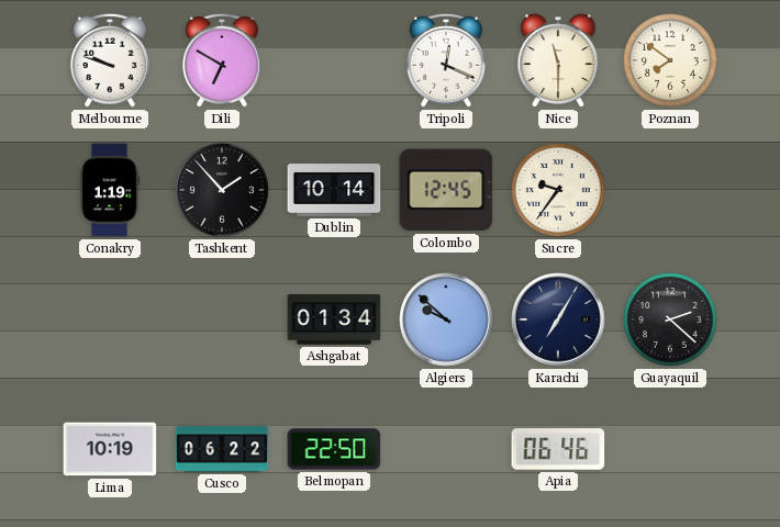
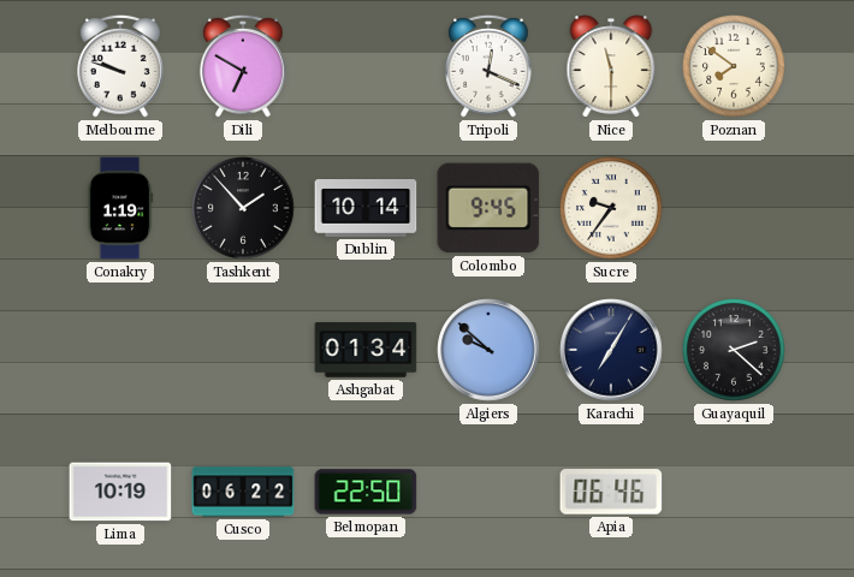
Colombo: 12:45 -> 9:45
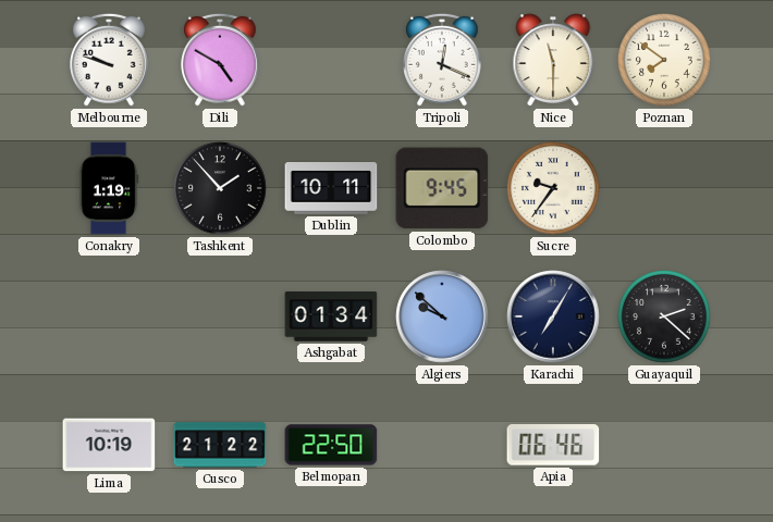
Dili: 6:50 -> 4:50
Dublin: 10:14 -> 10:11
Cusco: 06:22 -> 21:22
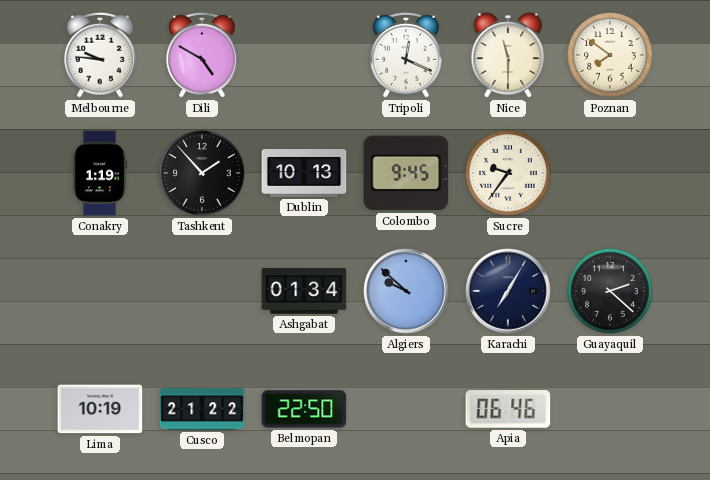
Melbourne: 9:48 -> 9:46
Dublin: 10:11 -> 10:13
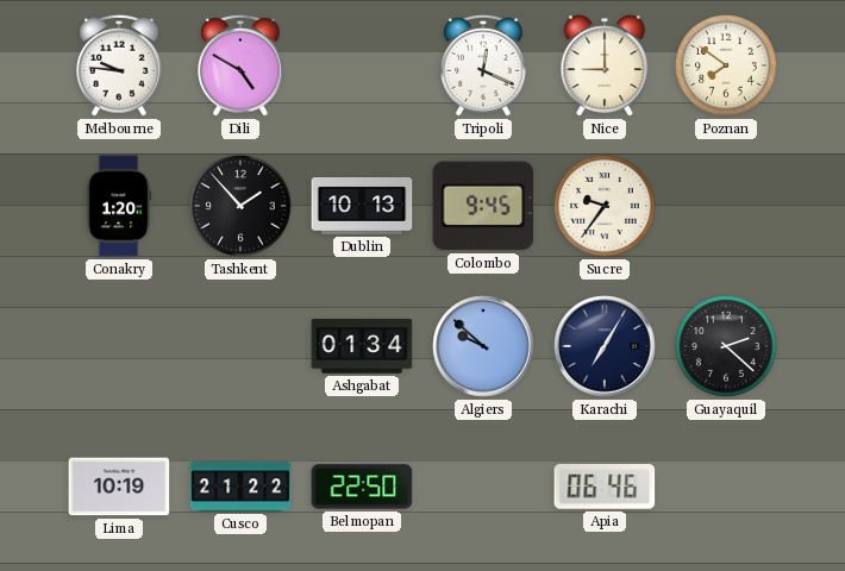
Nice: 11:30 -> 9:00
Conakry: 1:19 -> 1:20
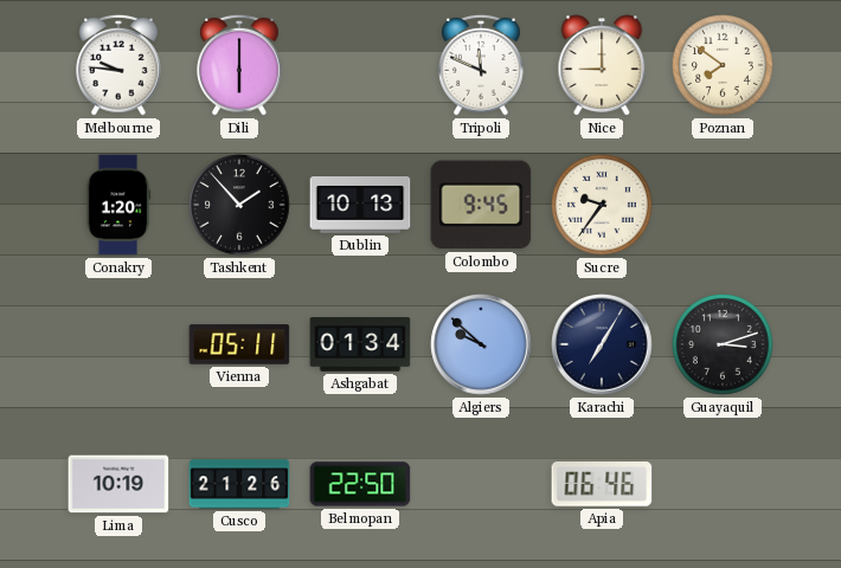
Dili: 4:50 -> 6:00
Tripoli: 12:19 -> 11:49
Vienna: none -> 05:11
Guayaquil: 2:22 -> 3:12
Cusco: 21:22 -> 21:26
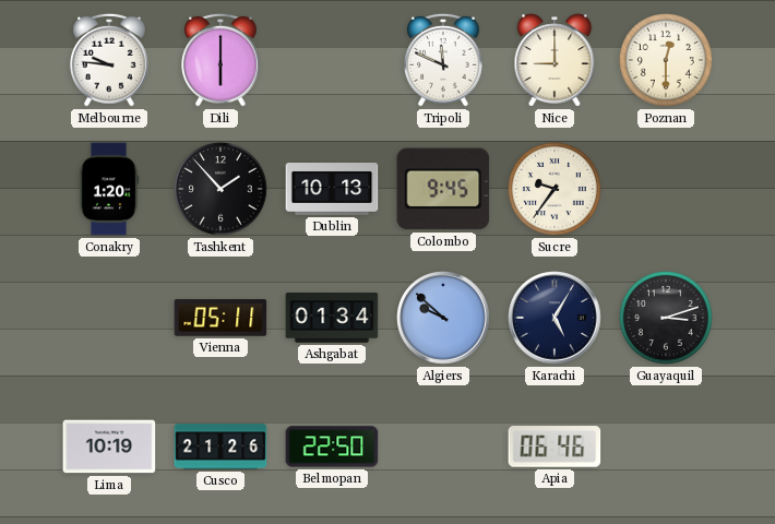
Poznan: 7:51 -> 12:30
Karachi: 7:05 -> 5:05
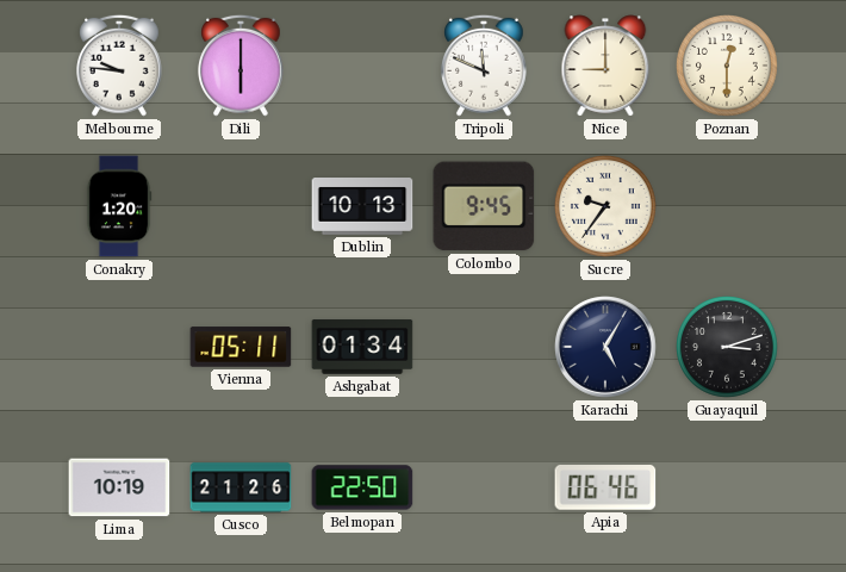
Tashkent: 1:53 -> none
Algiers: 9:52 -> none
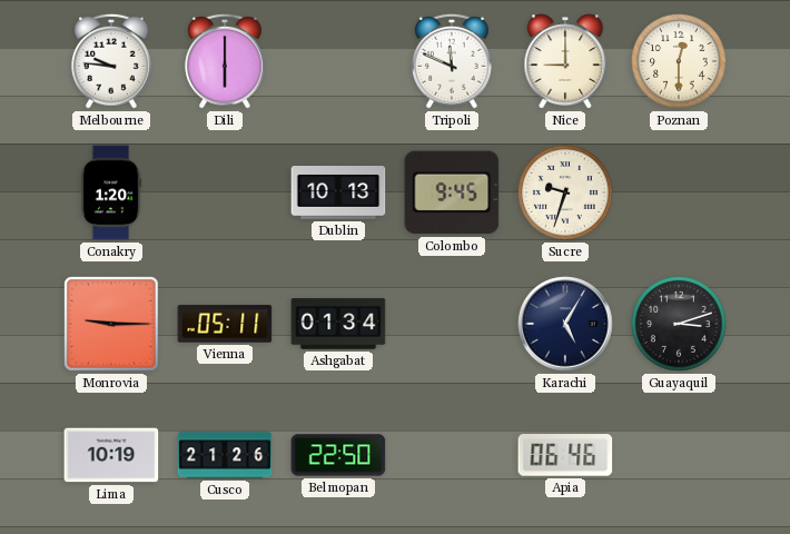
Sucre: 9:36 -> 9:33
Monrovia: none -> 9:15
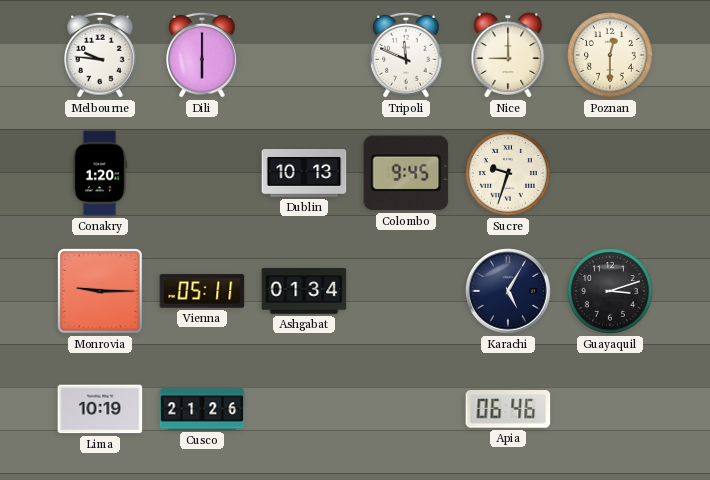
Belmopan: 22:50 -> none
